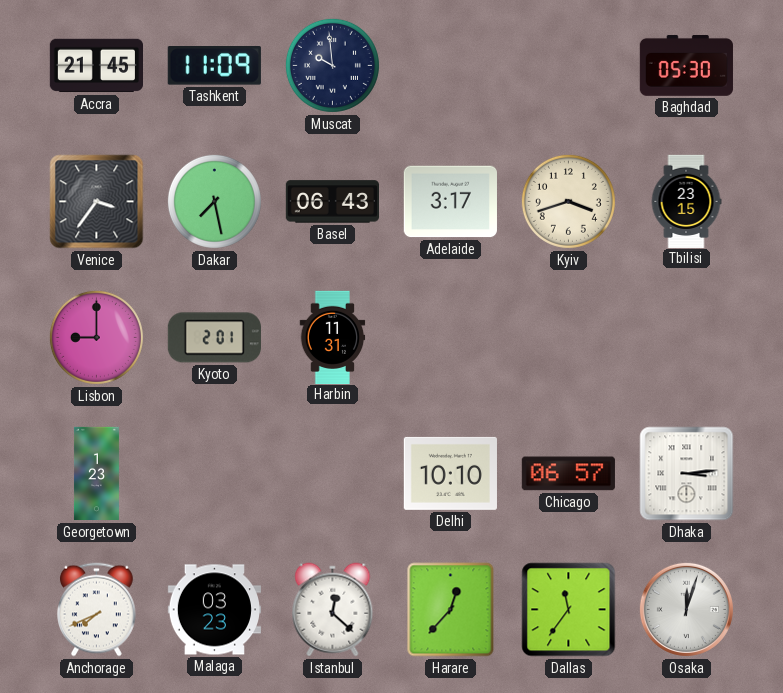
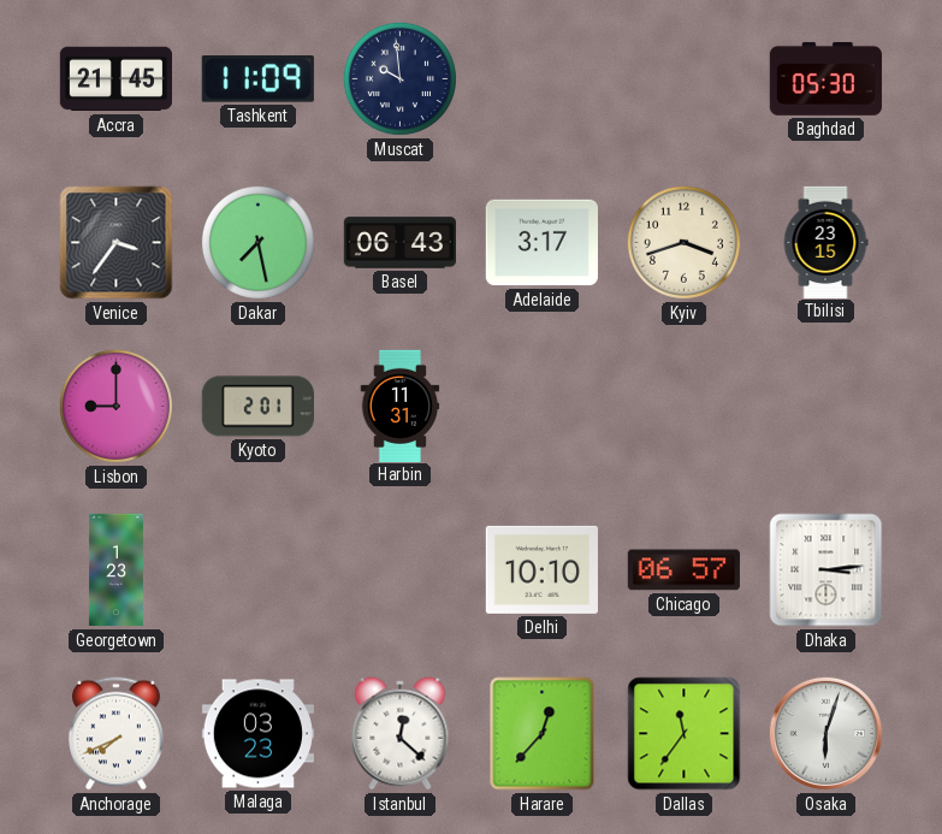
Osaka: 12:03 -> 6:03
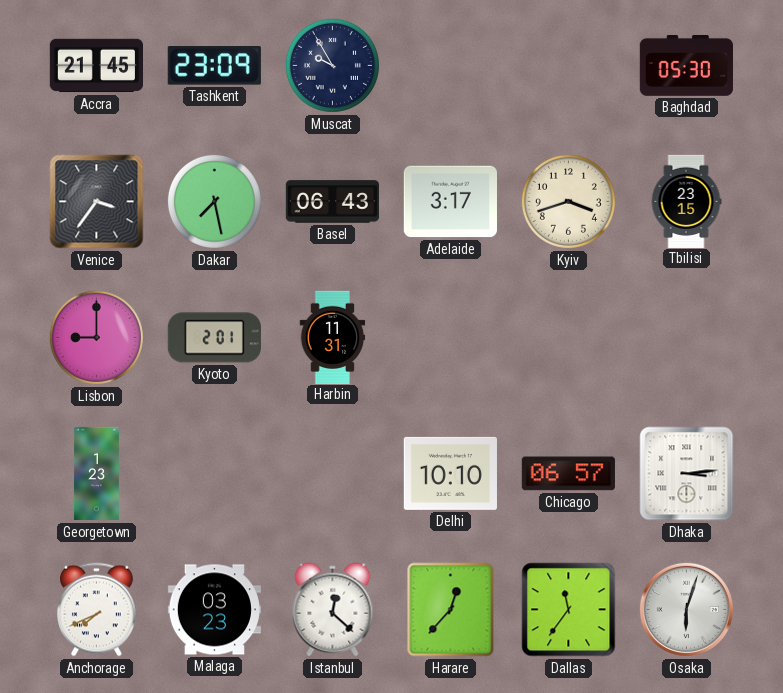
Tashkent: 11:09 -> 23:09
Muscat: 9:59 -> 9:55
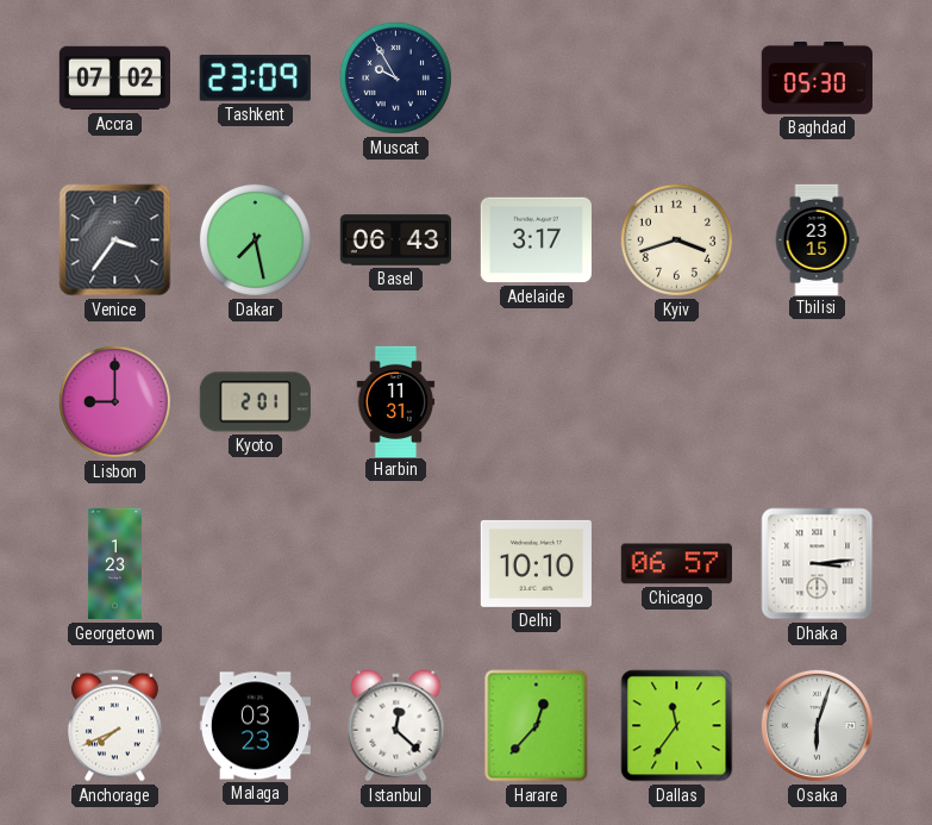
Accra: 21:45 -> 07:02
